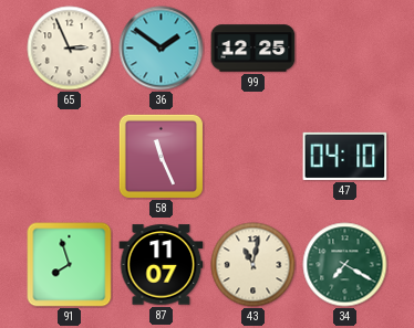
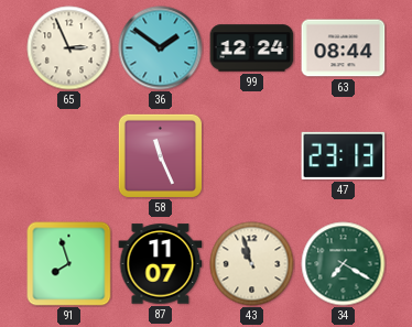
99: 12:25 -> 12:24
63: none -> 08:44
47: 04:10 -> 23:13
43: 11:02 -> 10:57
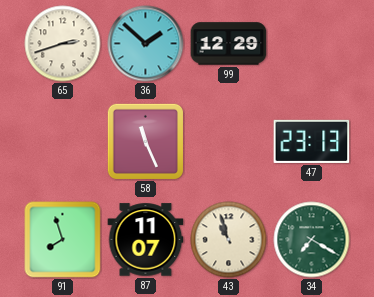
65: 2:56 -> 2:42
36: 1:51 -> 1:52
99: 12:24 -> 12:29
63: 08:44 -> none
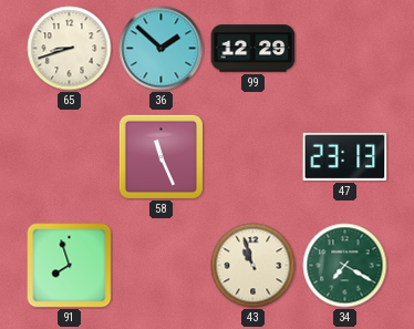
65: 2:42 -> 8:42
87: 11:07 -> none
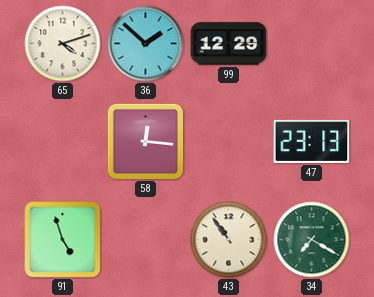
65: 8:42 -> 4:12
58: 11:26 -> 12:16
91: 7:57 -> 4:57
43: 10:57 -> 10:54
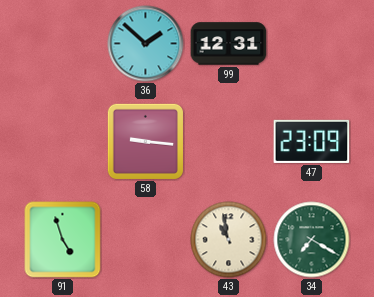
65: 4:12 -> none
99: 12:29 -> 12:31
58: 12:16 -> 9:16
47: 23:13 -> 23:09
43: 10:54 -> 10:58
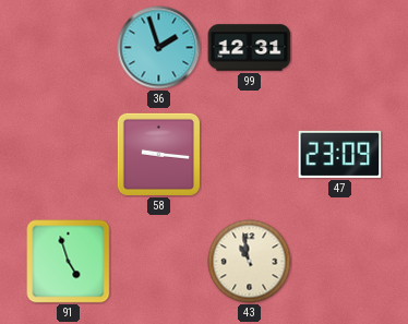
36: 1:52 -> 1:57
34: 7:20 -> none
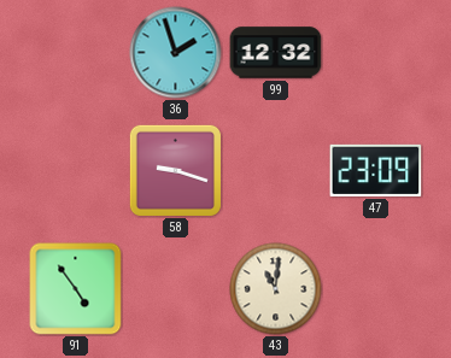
99: 12:31 -> 12:32
58: 9:16 -> 9:18
91: 4:57 -> 4:54
43: 10:58 -> 11:01
